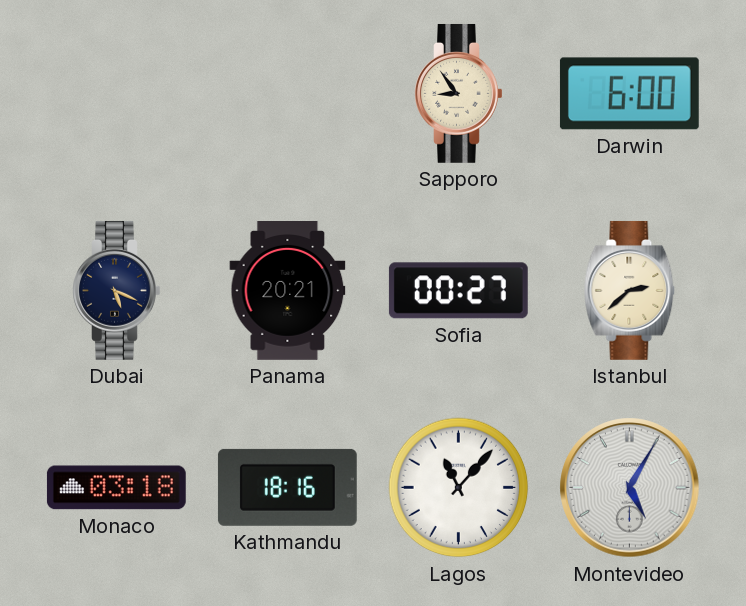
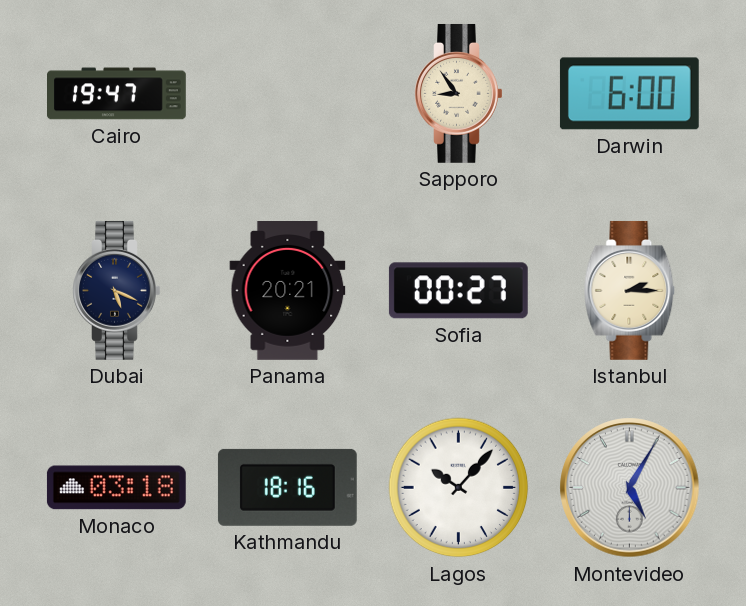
Cairo: none -> 19:47
Istanbul: 2:38 -> 2:15
Lagos: 11:07 -> 10:07
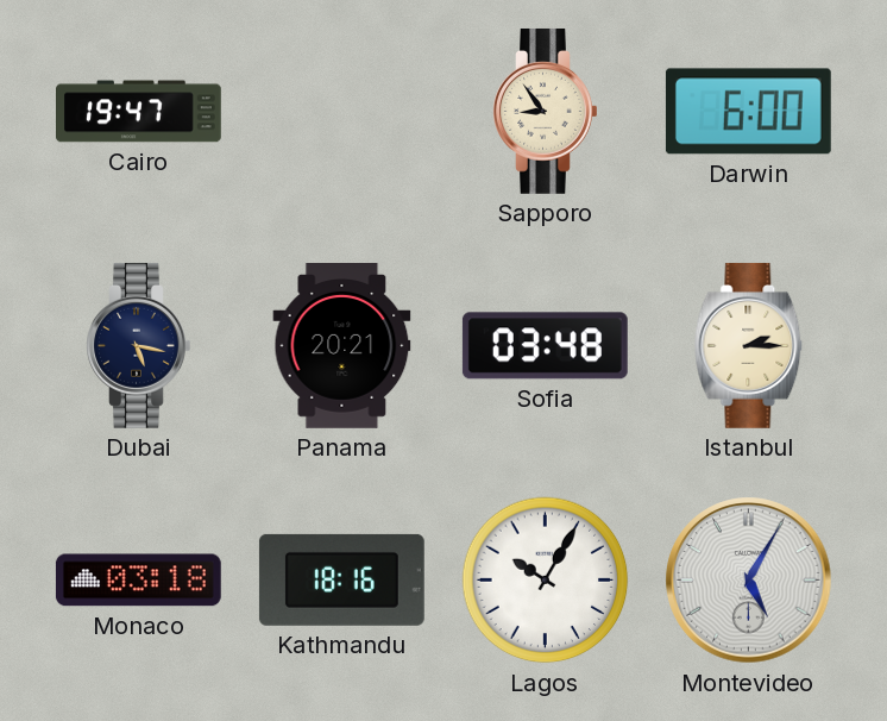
Dubai: 5:19 -> 5:17
Sofia: 00:27 -> 03:48
Lagos: 10:07 -> 10:05
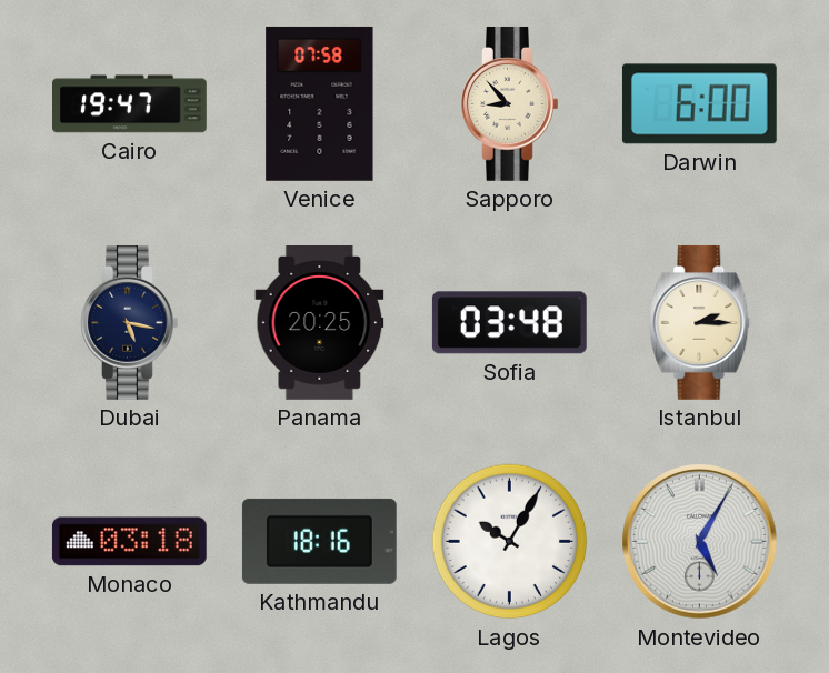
Venice: none -> 07:58
Sapporo: 8:54 -> 8:53
Panama: 20:21 -> 20:25
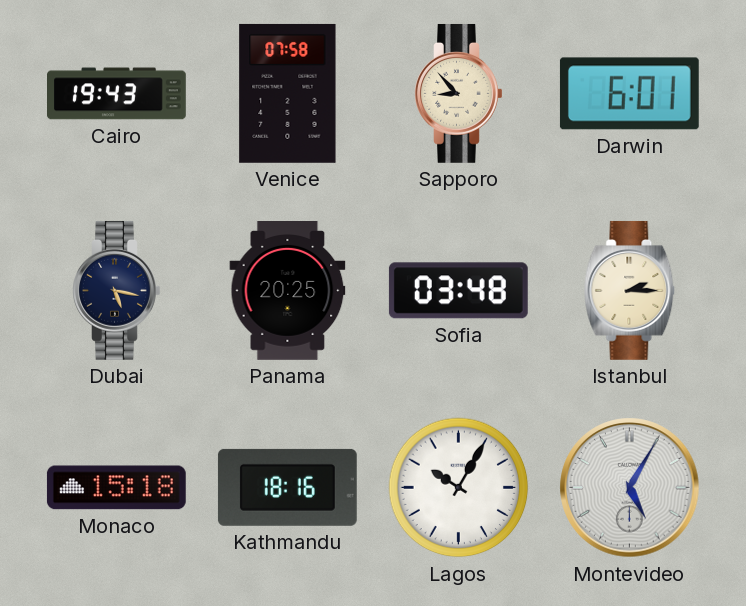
Cairo: 19:47 -> 19:43
Darwin: 6:00 -> 6:01
Monaco: 03:18 -> 15:18
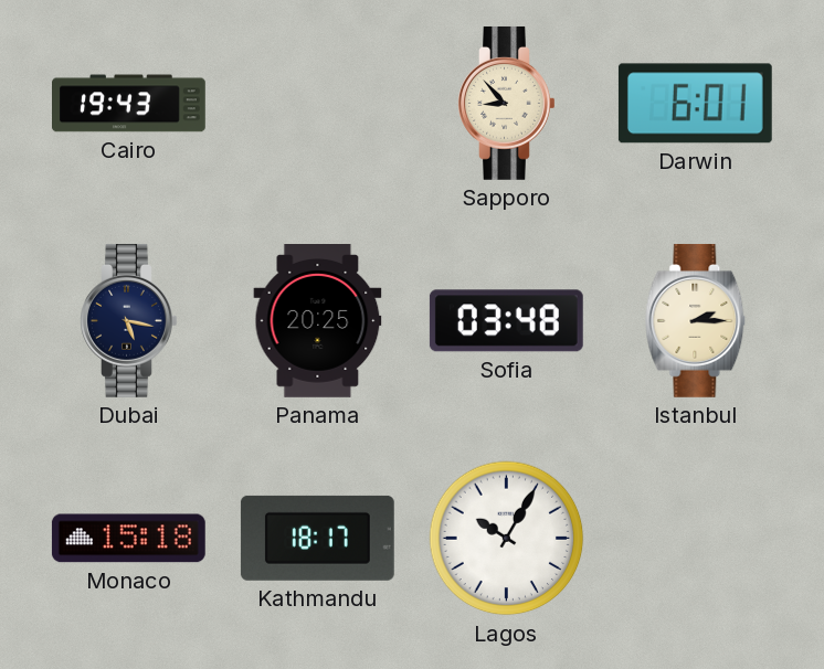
Venice: 07:58 -> none
Kathmandu: 18:16 -> 18:17
Montevideo: 5:05 -> none
